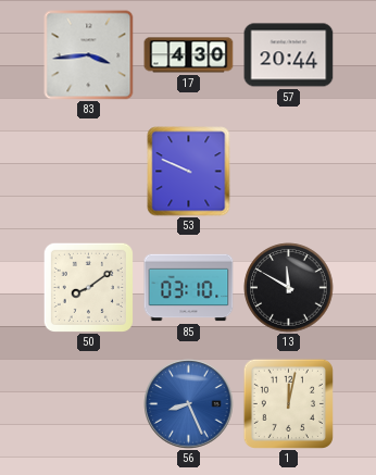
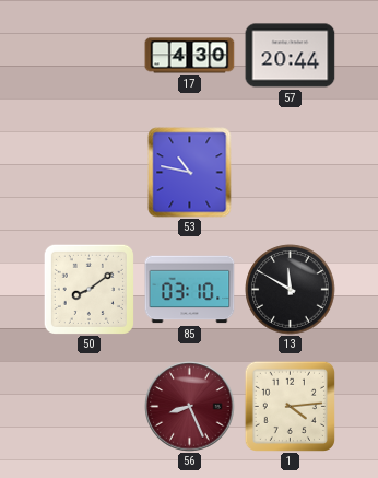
83: 3:44 -> none
53: 9:49 -> 10:47
56 dial: blue -> burgundy
1: 12:02 -> 4:14
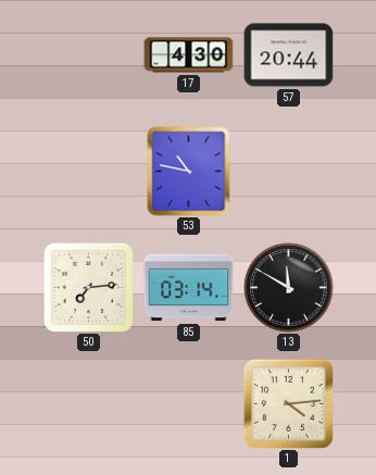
50: 8:09 -> 7:14
85: 03:10 -> 03:14
56: 8:26 -> none
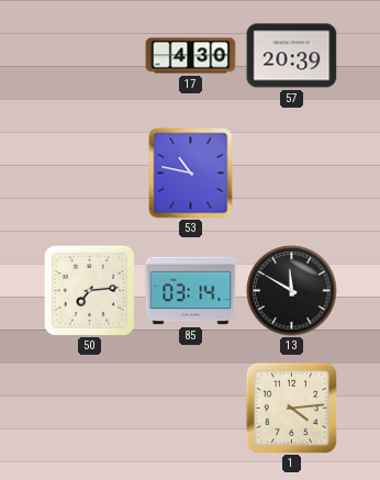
57: 20:44 -> 20:39
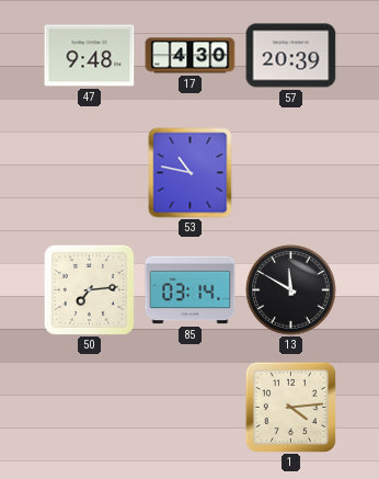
47: none -> 9:48
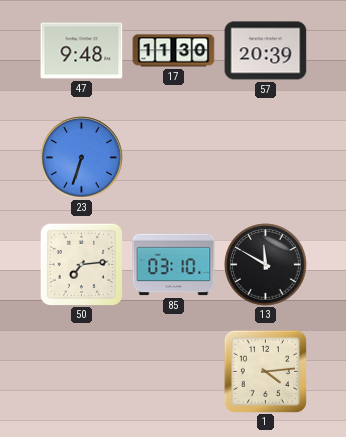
17: 4:30 -> 11:30
23: none -> 6:33
53: 10:47 -> none
85: 03:14 -> 03:10
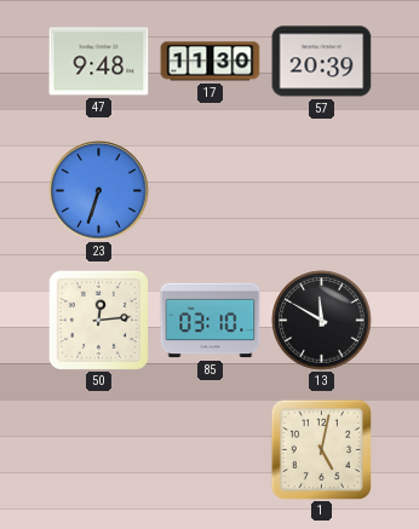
50: 7:14 -> 12:14
1: 4:14 -> 5:02
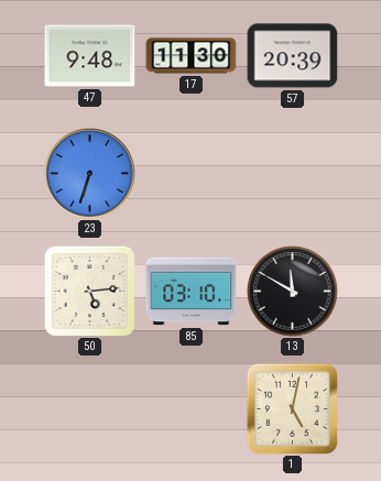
50: 12:14 -> 5:14
